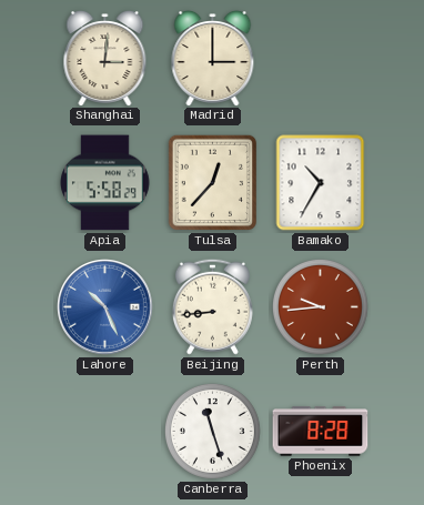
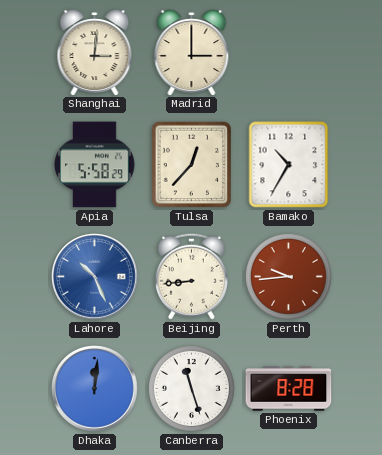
Dhaka: none -> 12:01
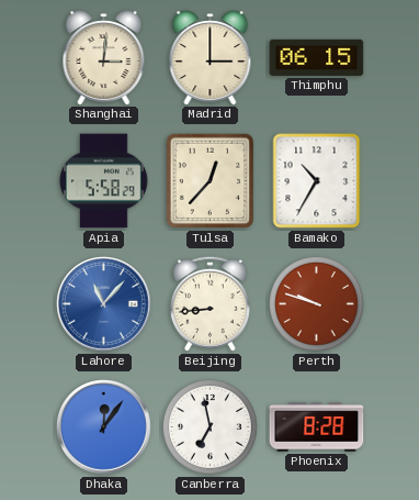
Thimphu: none -> 06:15
Lahore: 10:26 -> 11:07
Perth: 9:44 -> 9:48
Dhaka: 12:01 -> 12:06
Canberra: 11:27 -> 6:58
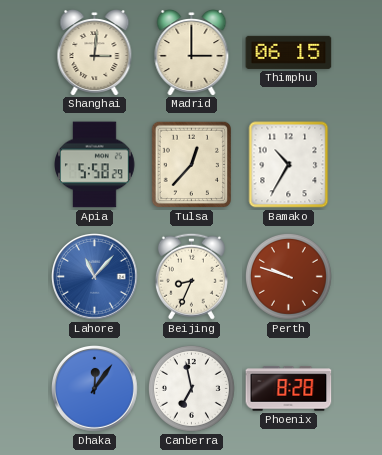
Beijing: 8:44 -> 8:34
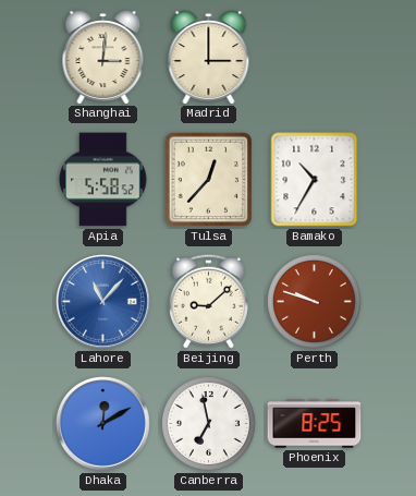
Thimphu: 06:15 -> none
Apia: 5:58:29 -> 5:58:52
Beijing: 8:34 -> 9:08
Dhaka: 12:06 -> 12:10
Phoenix: 8:28 -> 8:25
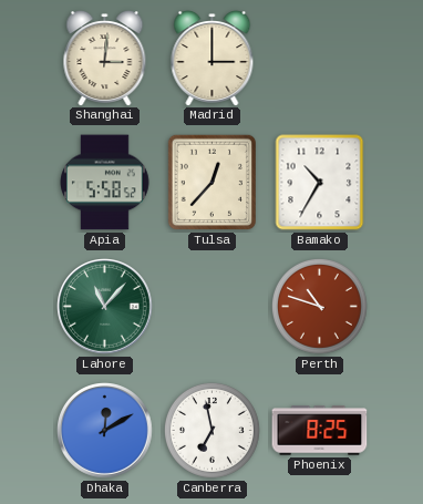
Lahore dial: blue -> green
Beijing: 9:08 -> none
Perth: 9:48 -> 10:48
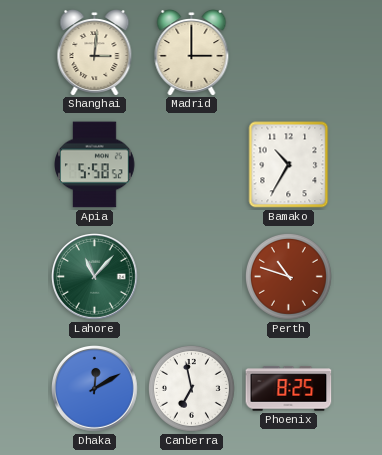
Tulsa: 12:37 -> none
